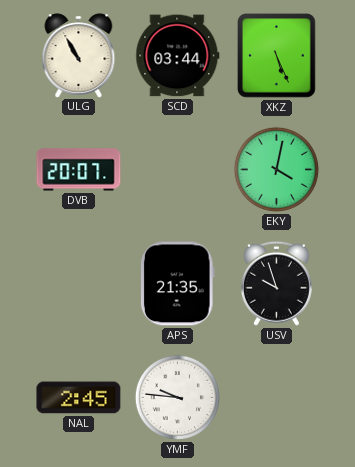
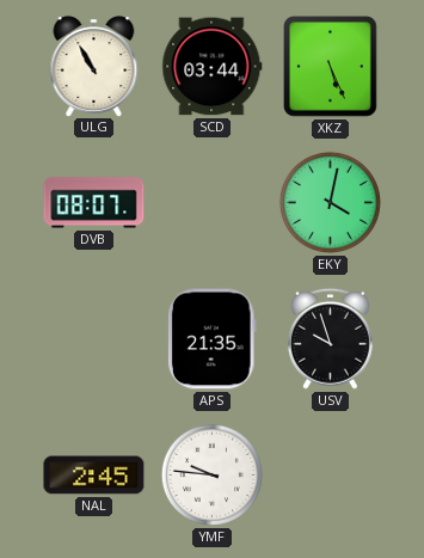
DVB: 20:07 -> 08:07
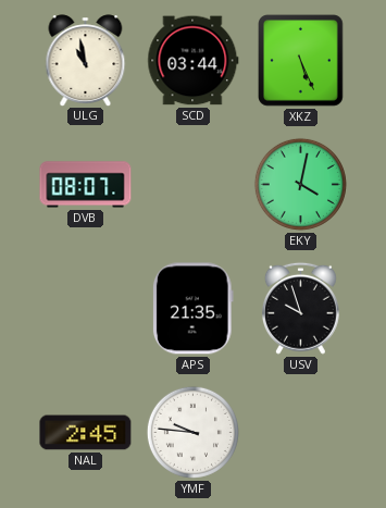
ULG: 10:55 -> 10:58
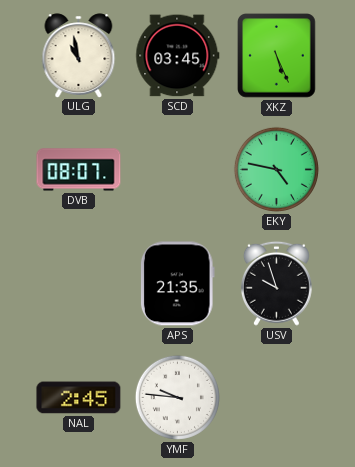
SCD: 03:44 -> 03:45
EKY: 4:02 -> 4:47
